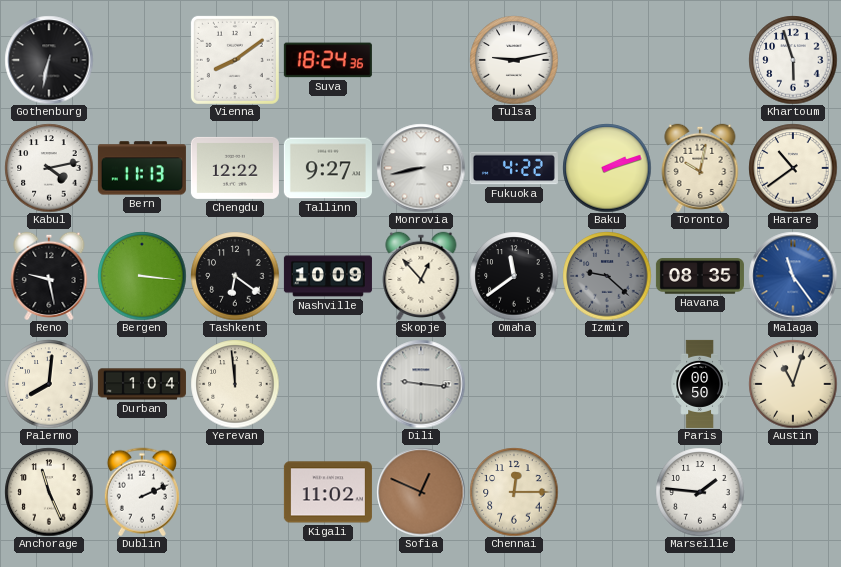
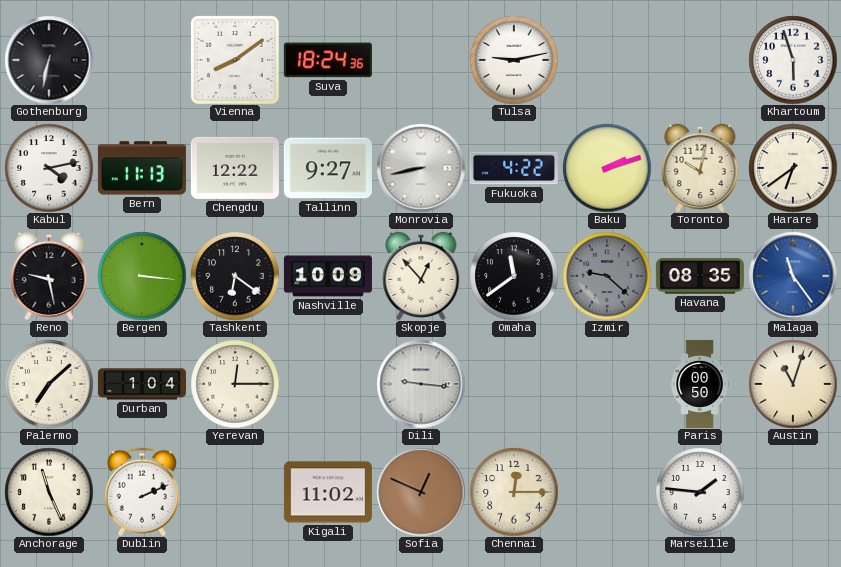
Harare: 10:39 -> 6:39
Palermo: 8:01 -> 7:08
Yerevan: 11:59 -> 12:15
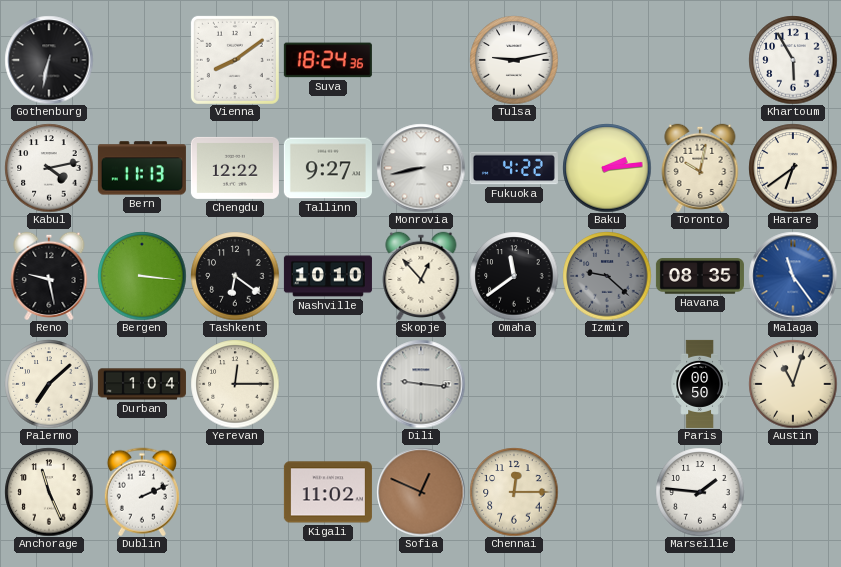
Khartoum: 5:57 -> 5:55
Baku: 2:12 -> 2:14
Nashville: 10:09 -> 10:10
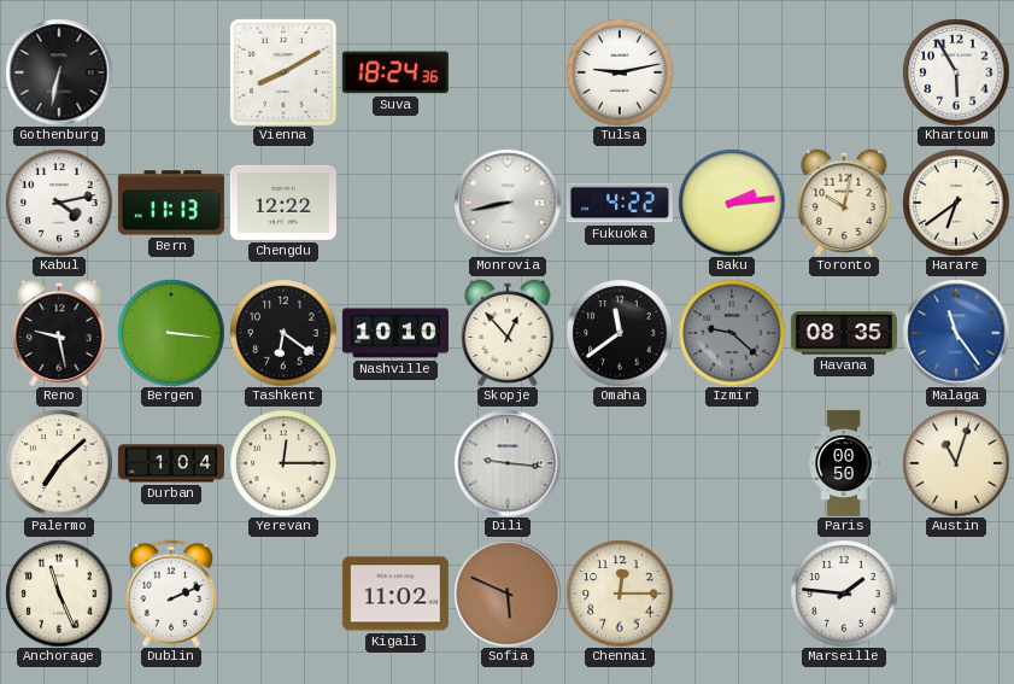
Vienna: 8:09 -> 8:10
Tallinn: 9:27 -> none
Sofia: 12:49 -> 5:49
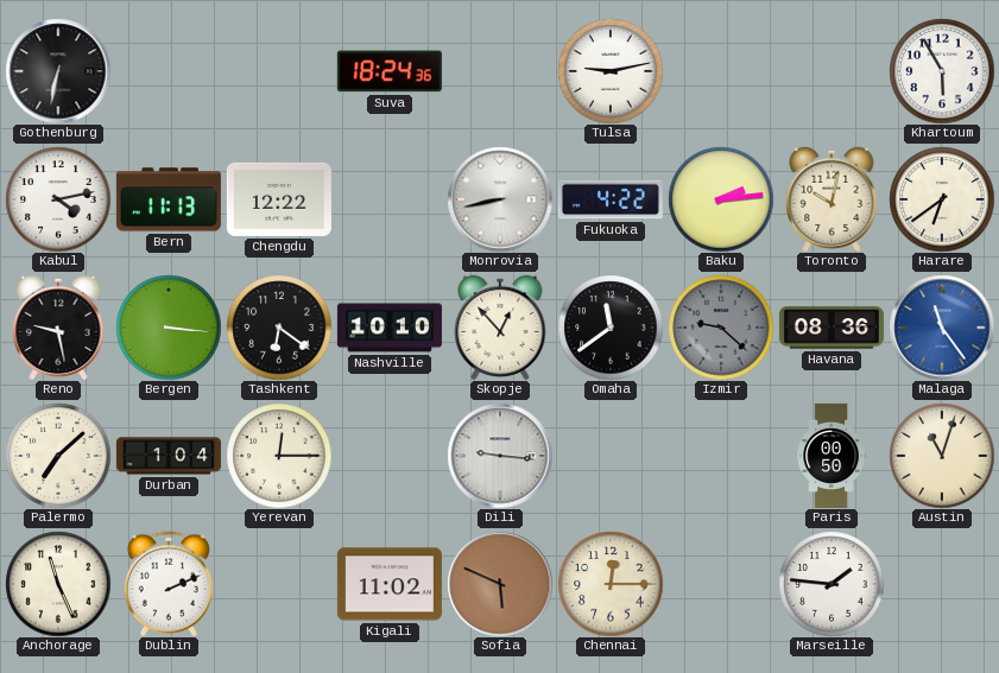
Vienna: 8:10 -> none
Havana: 08:35 -> 08:36
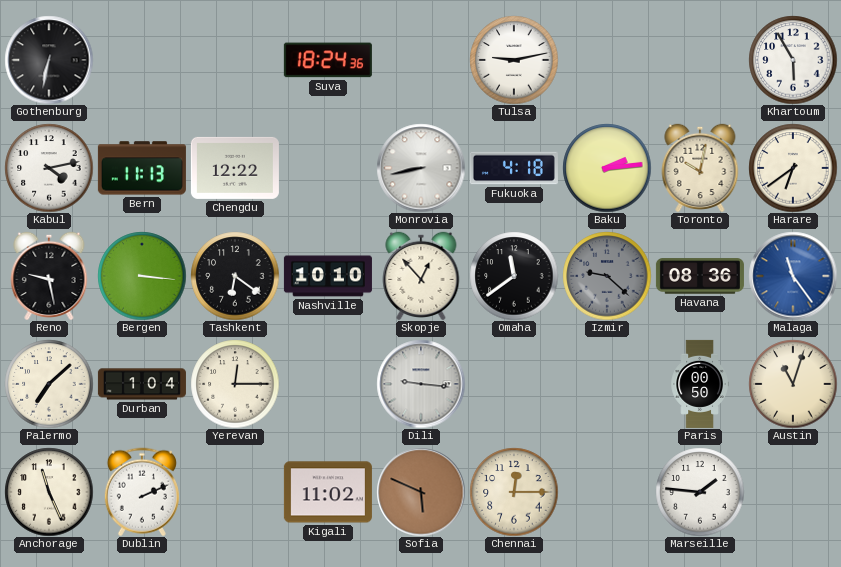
Fukuoka: 4:22 -> 4:18
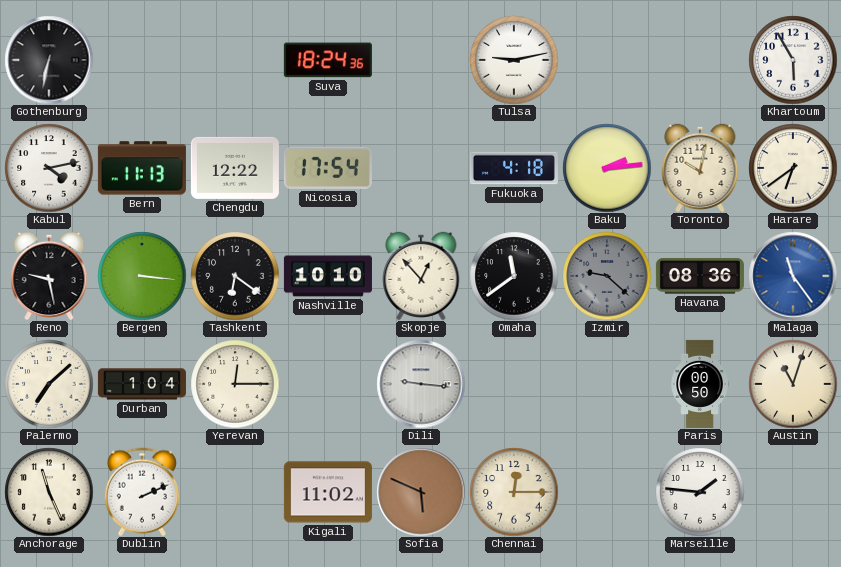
Nicosia: none -> 17:54
Monrovia: 8:43 -> none
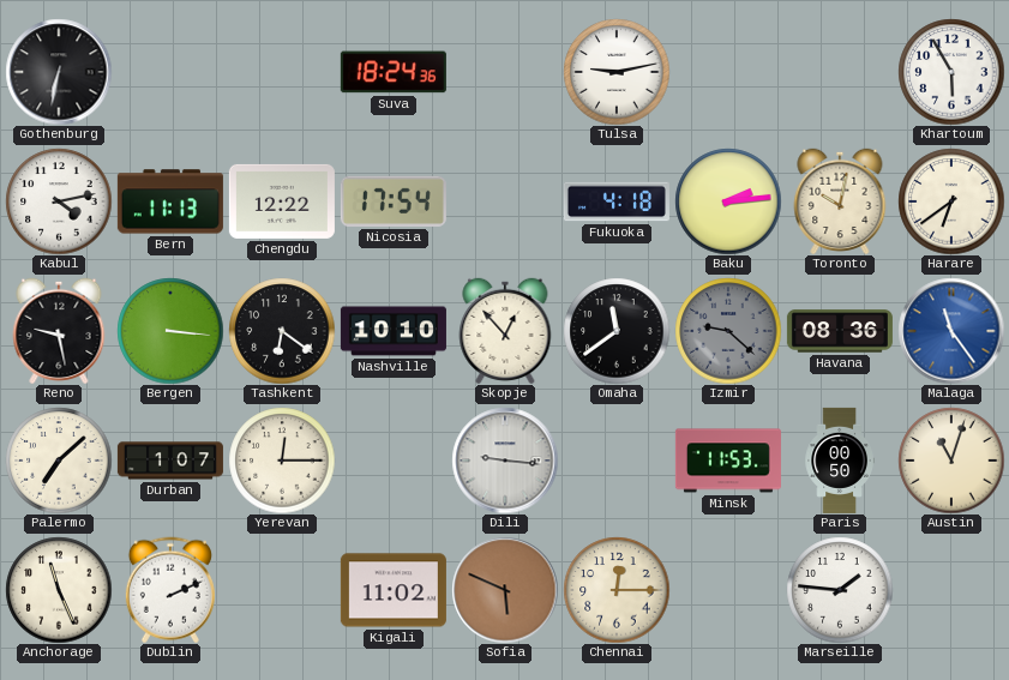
Durban: 1:04 -> 1:07
Minsk: none -> 11:53
